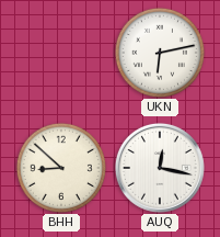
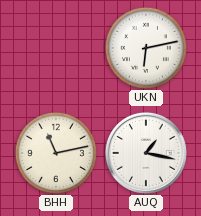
BHH: 8:52 -> 11:13
AUQ: 12:17 -> 1:17
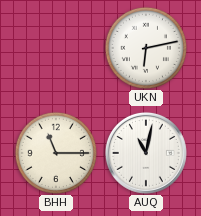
BHH: 11:13 -> 11:15
AUQ: 1:17 -> 11:02
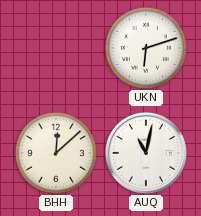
UKN: 6:13 -> 6:12
BHH: 11:15 -> 12:08
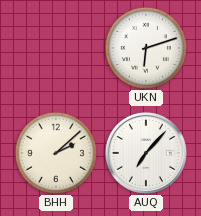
BHH: 12:08 -> 2:08
AUQ: 11:02 -> 7:07
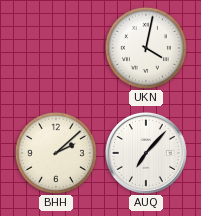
UKN: 6:12 -> 4:02
